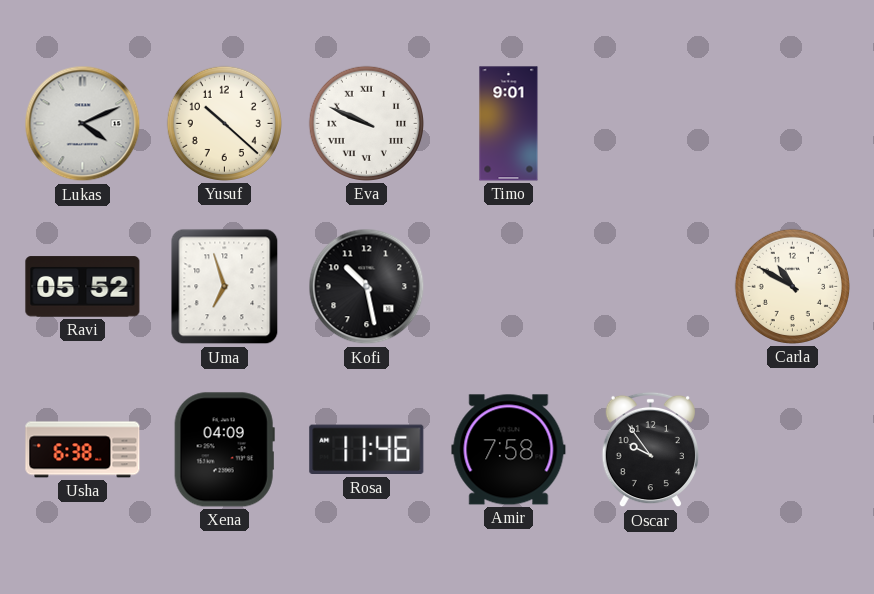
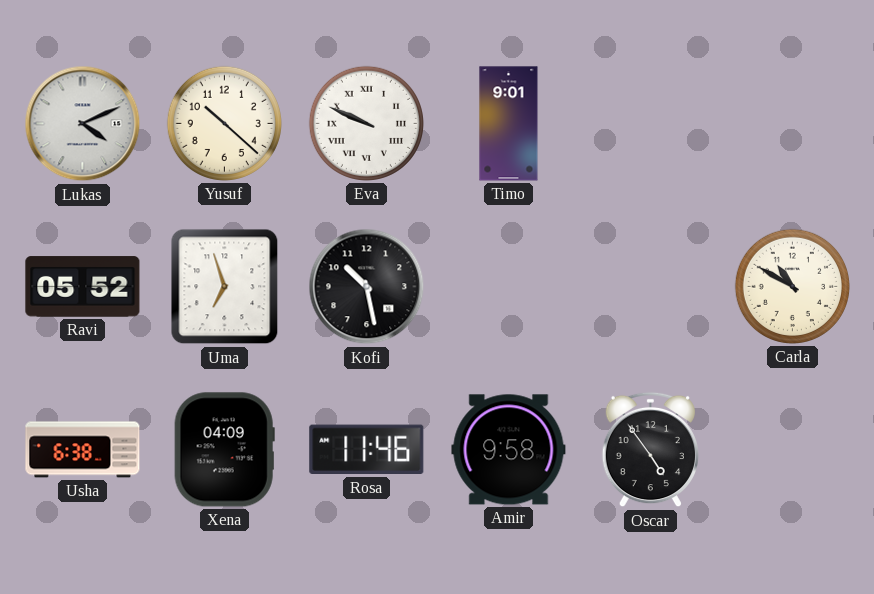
Amir: 7:58 -> 9:58
Oscar: 9:54 -> 4:54
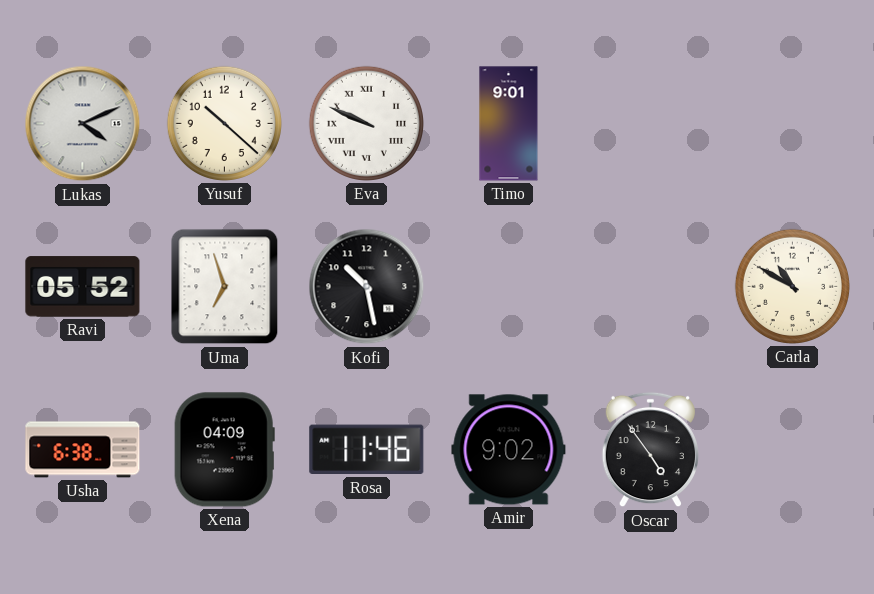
Amir: 9:58 -> 9:02
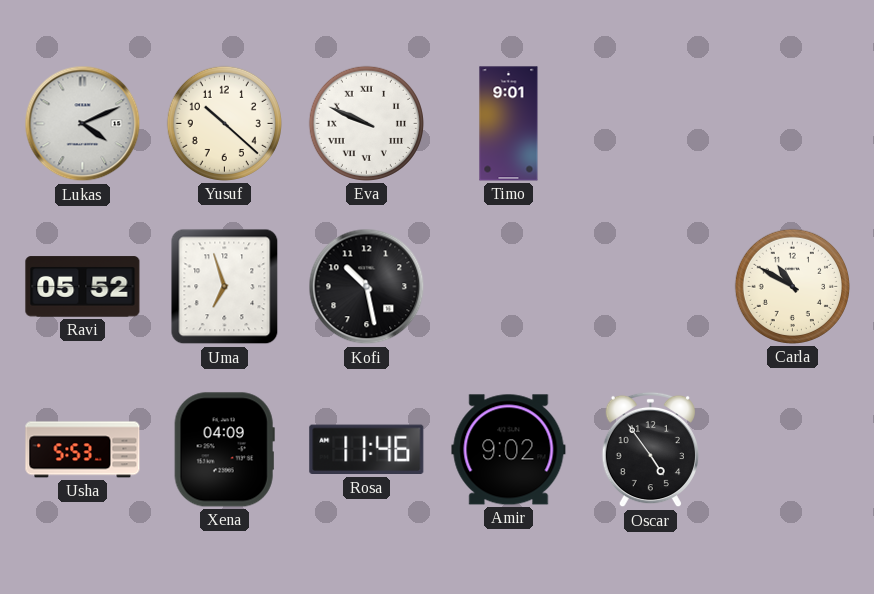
Usha: 6:38 -> 5:53
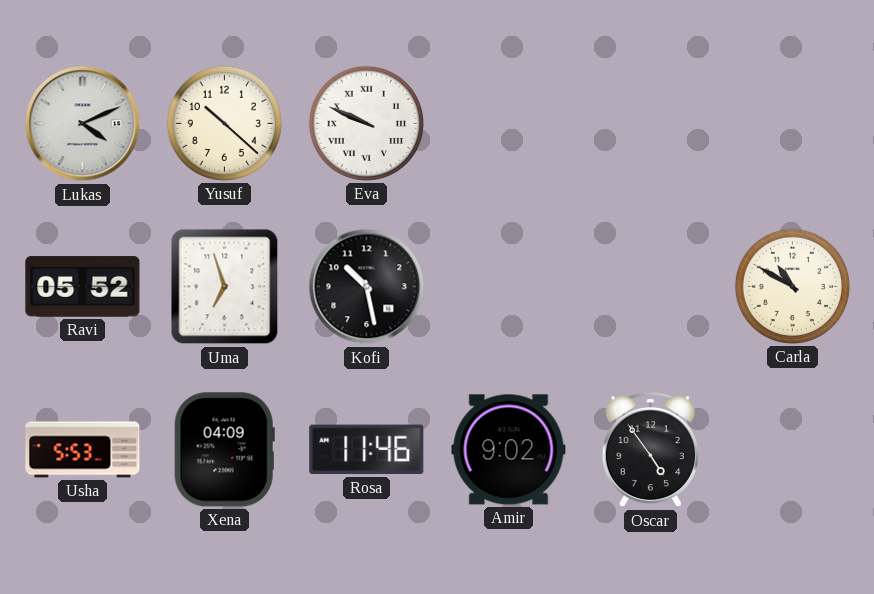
Timo: 9:01 -> none
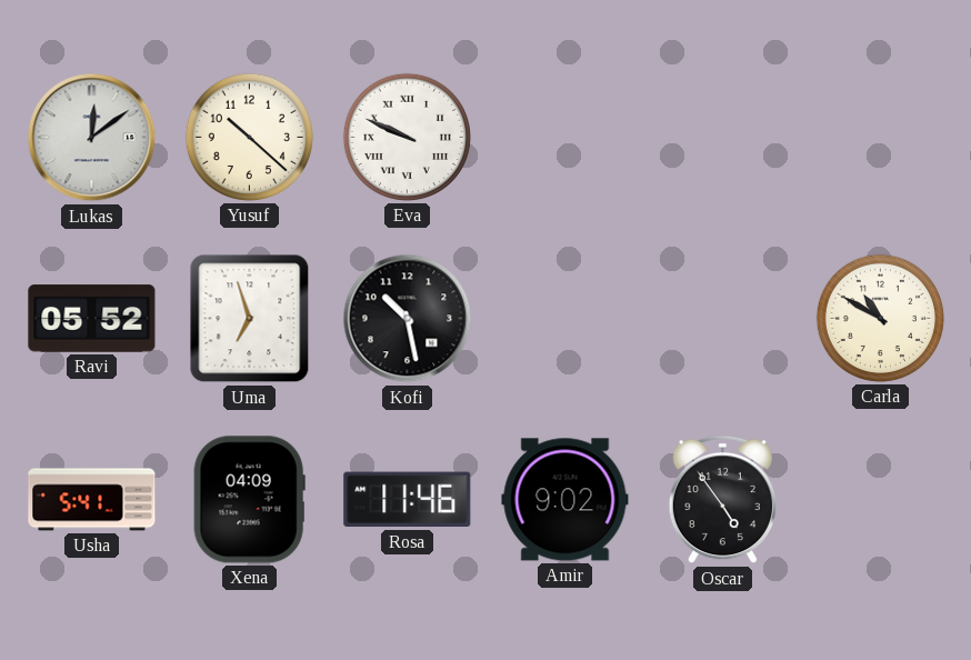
Lukas: 4:11 -> 12:09
Usha: 5:53 -> 5:41
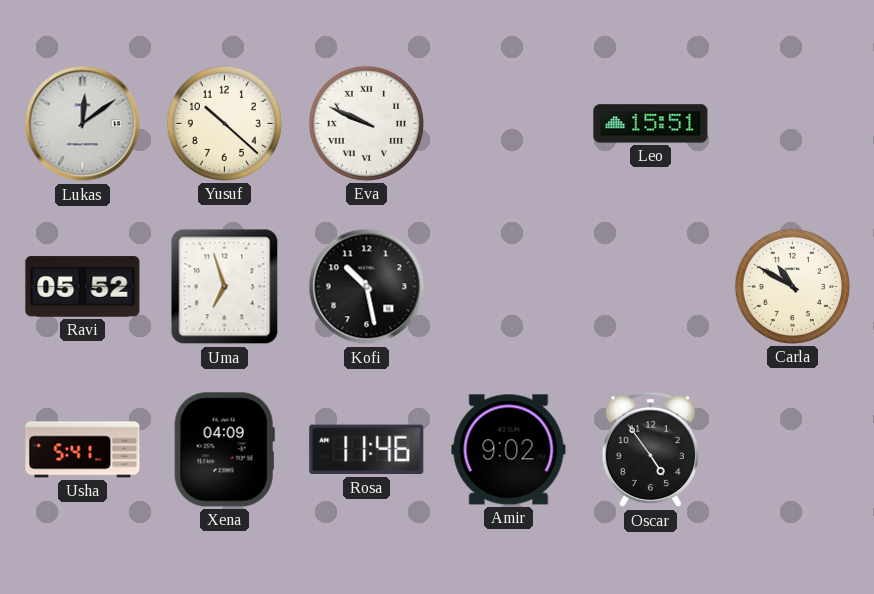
Leo: none -> 15:51
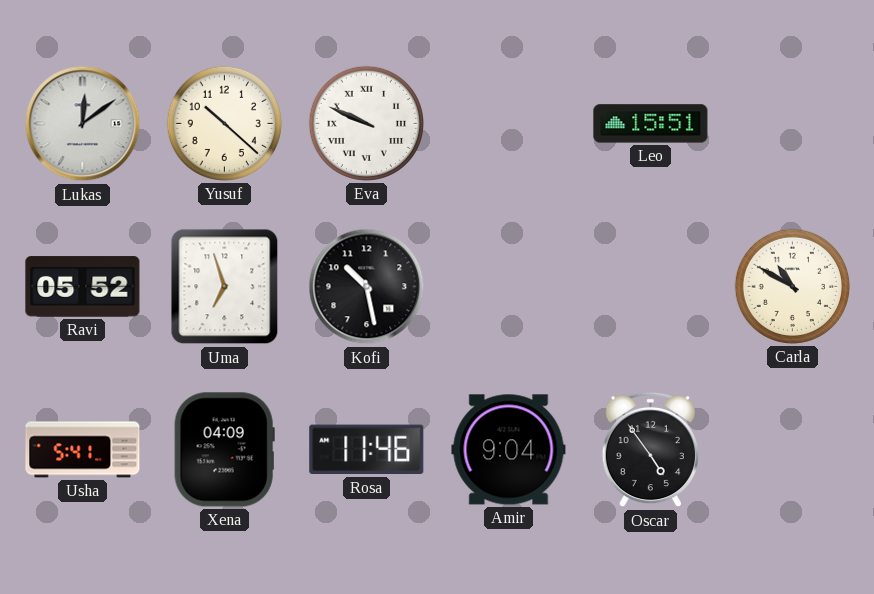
Amir: 9:02 -> 9:04
